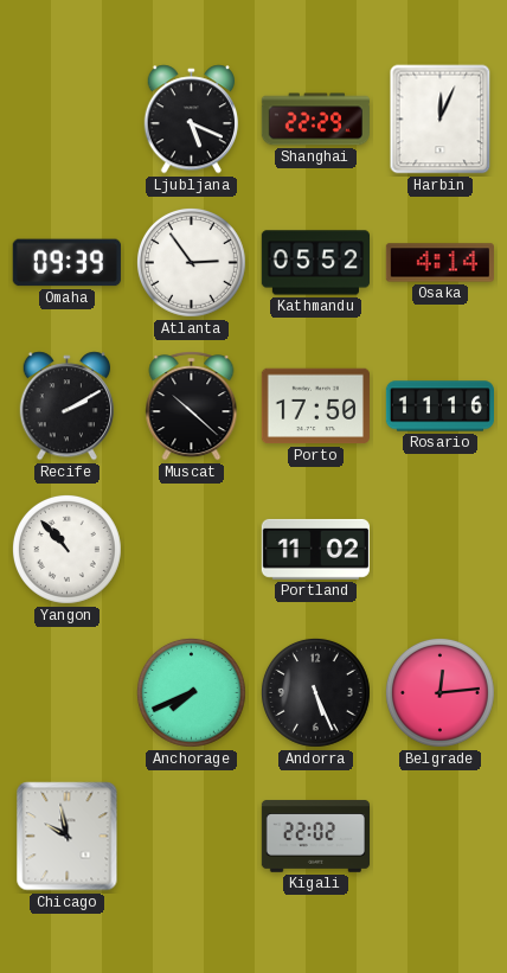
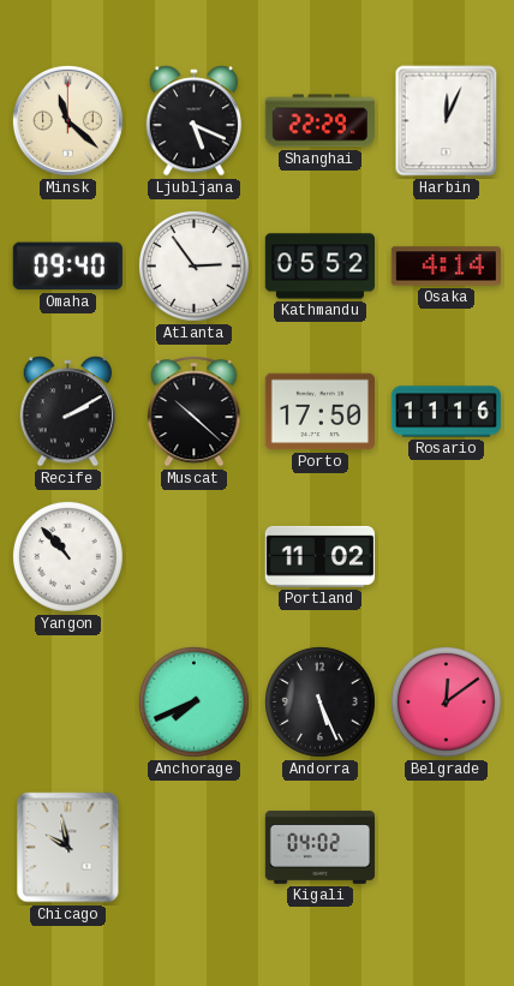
Minsk: none -> 11:22
Omaha: 09:39 -> 09:40
Belgrade: 12:14 -> 12:09
Kigali: 22:02 -> 04:02
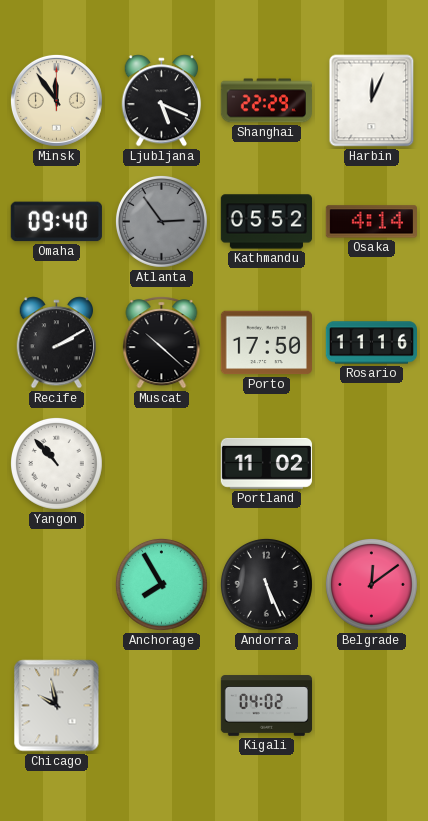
Minsk: 11:22 -> 11:54
Atlanta dial: white -> grey
Anchorage: 7:41 -> 7:55
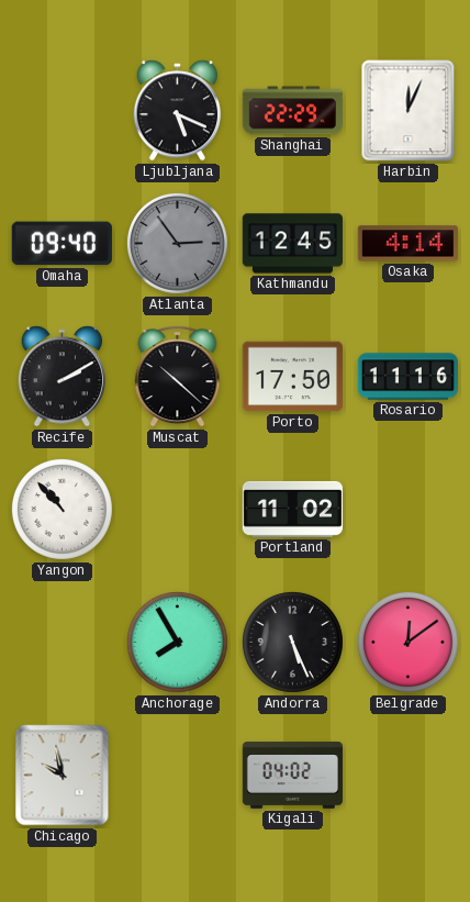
Minsk: 11:54 -> none
Kathmandu: 05:52 -> 12:45
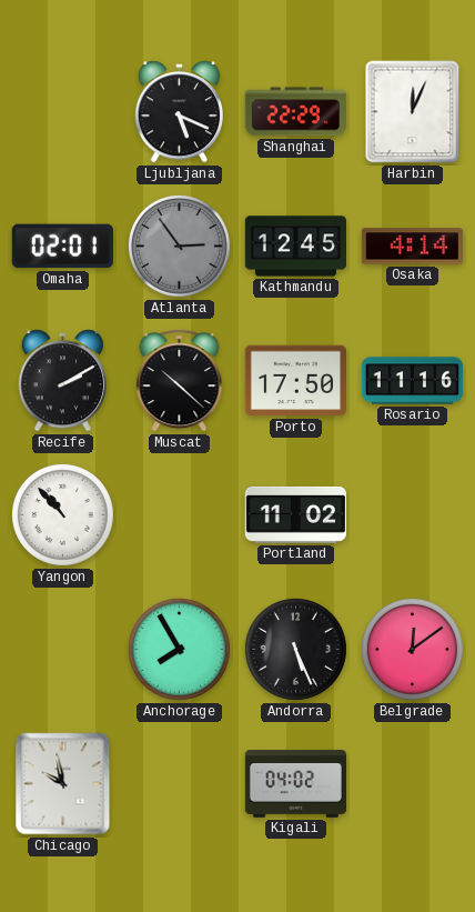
Omaha: 09:40 -> 02:01
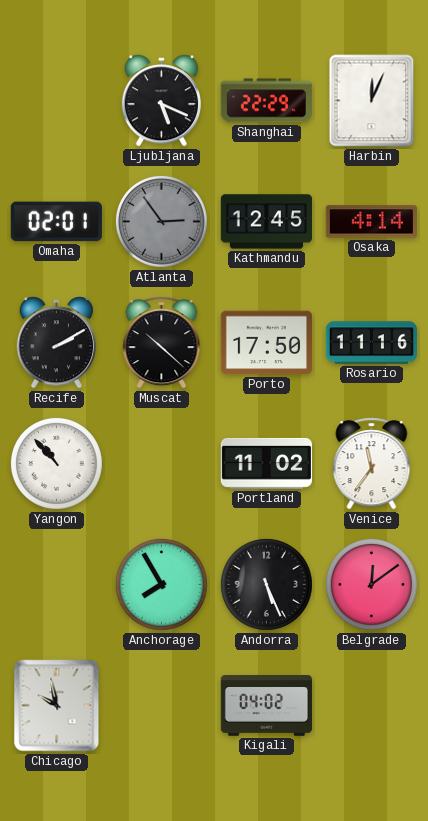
Venice: none -> 11:36
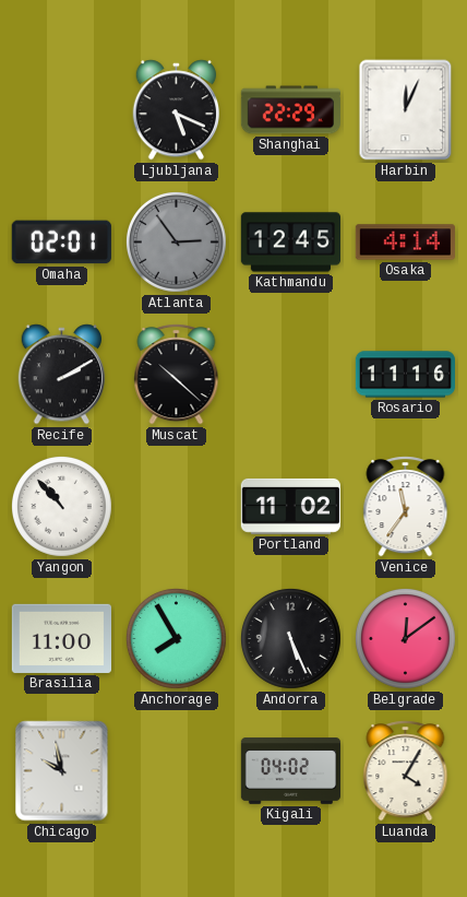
Porto: 17:50 -> none
Brasilia: none -> 11:00
Luanda: none -> 4:05
